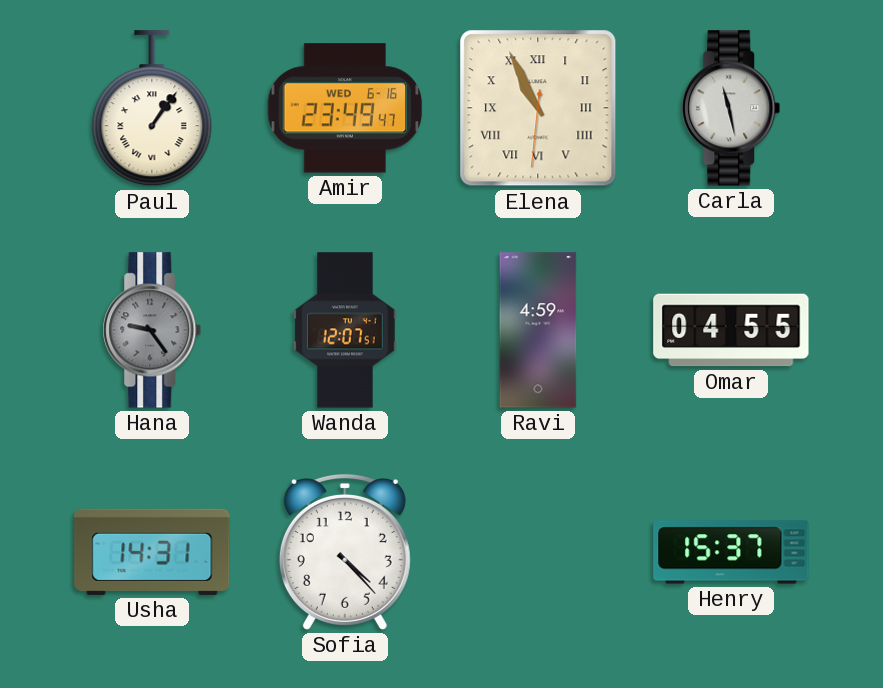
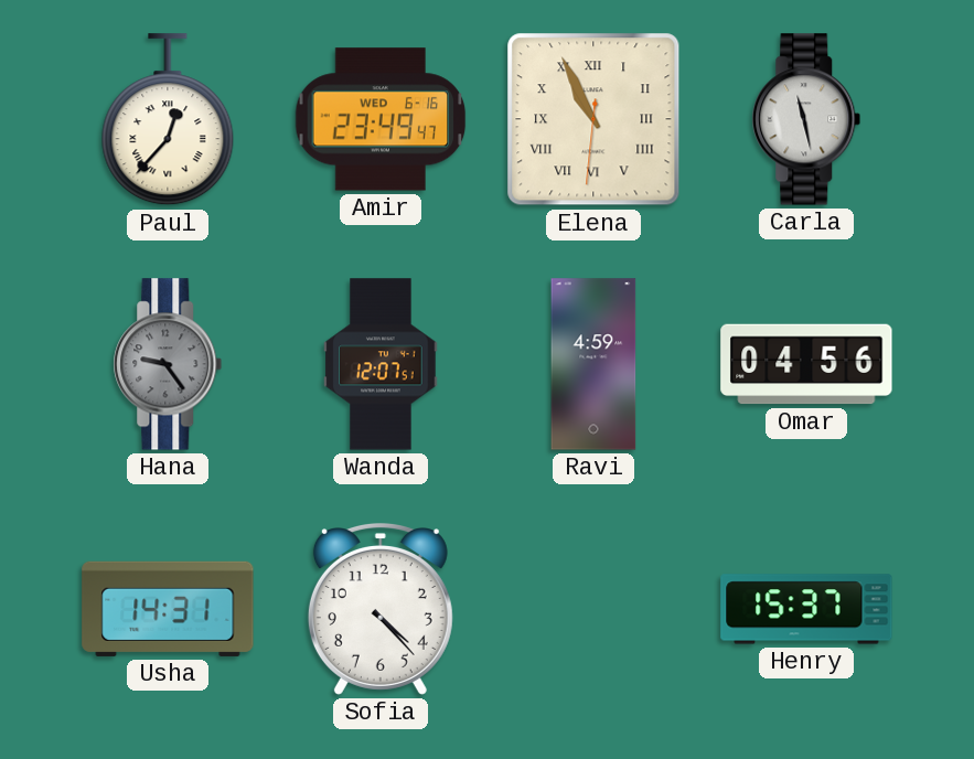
Paul: 1:06 -> 12:37
Omar: 04:55 -> 04:56
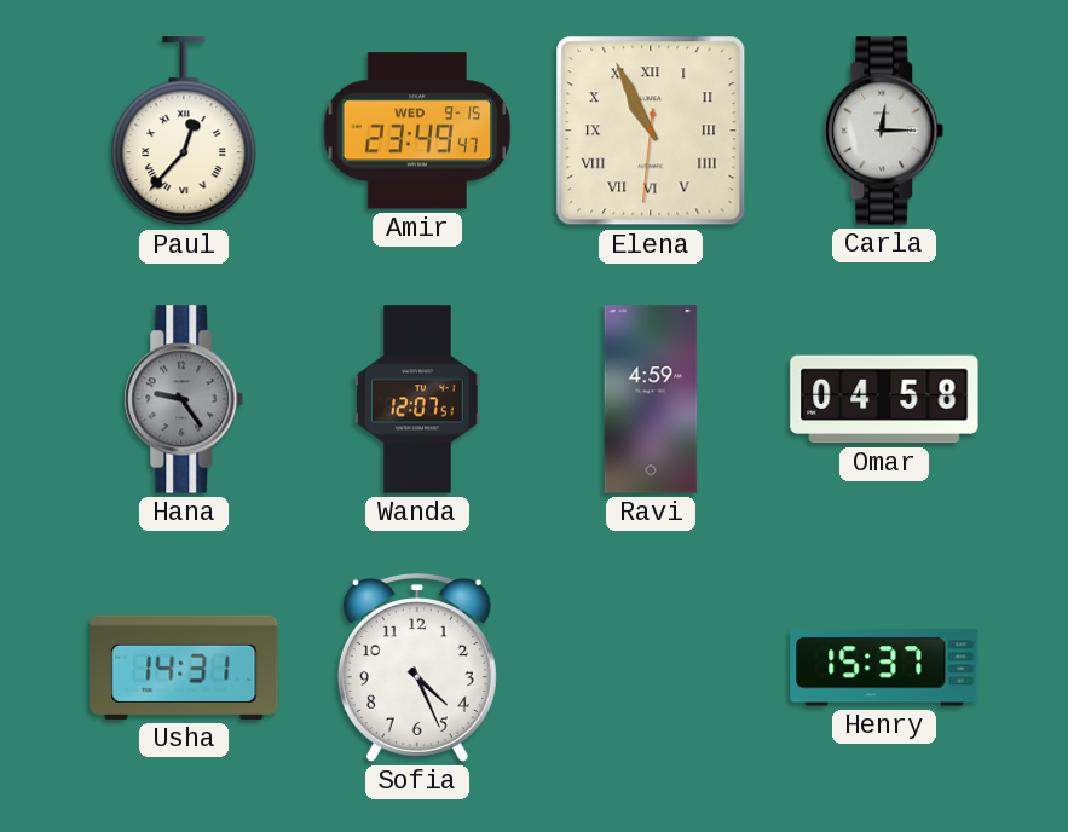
Amir date: WED 6-16 -> WED 9-15
Carla: 11:28 -> 12:15
Omar: 04:56 -> 04:58
Sofia: 4:23 -> 4:26
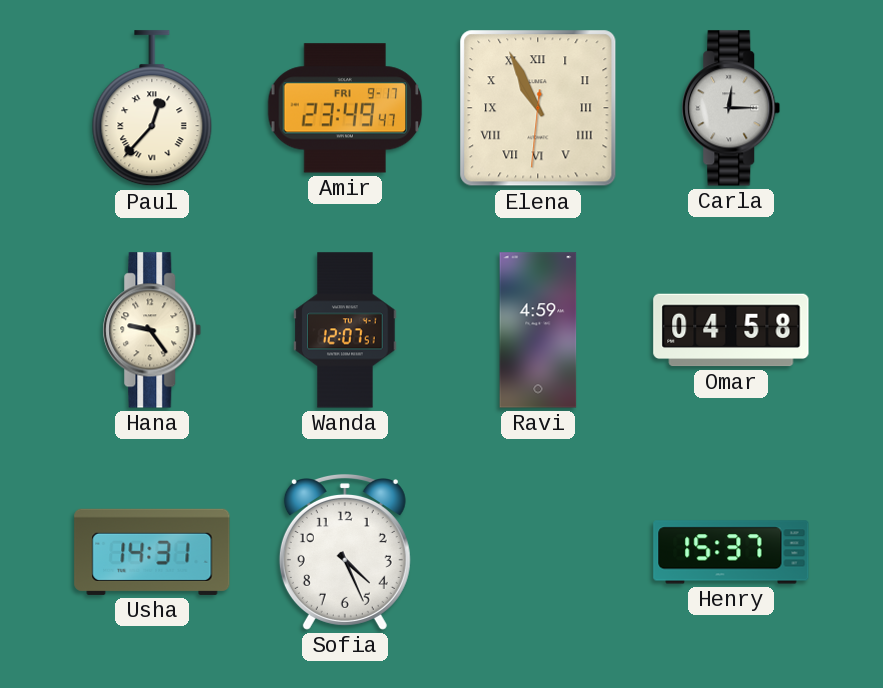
Amir date: WED 9-15 -> FRI 9-17
Hana dial: grey -> cream
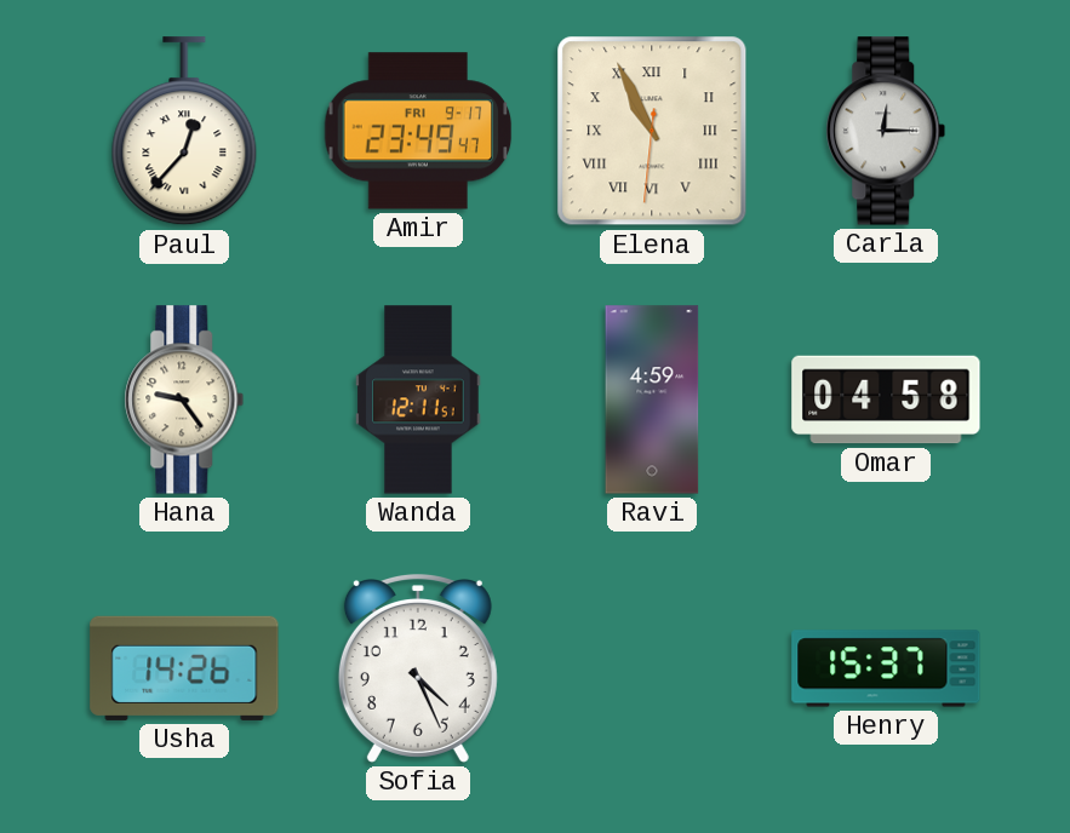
Wanda: 12:07 -> 12:11
Usha: 14:31 -> 14:26
